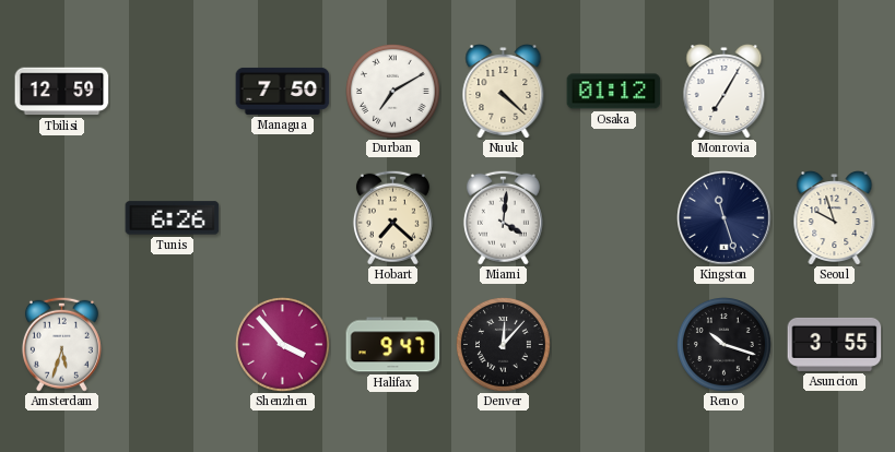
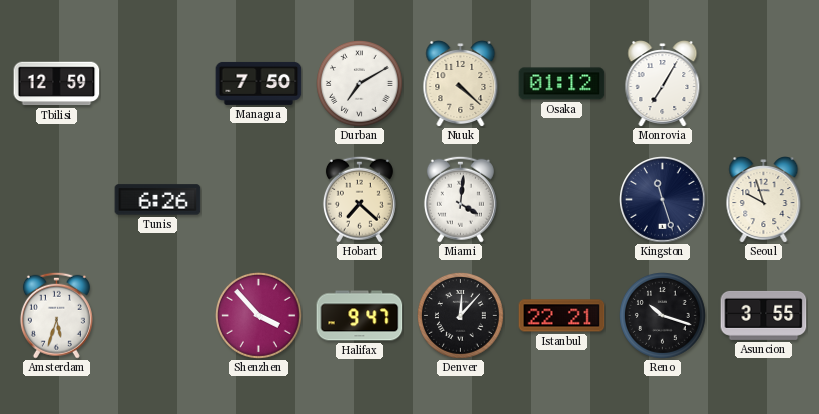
Istanbul: none -> 22:21
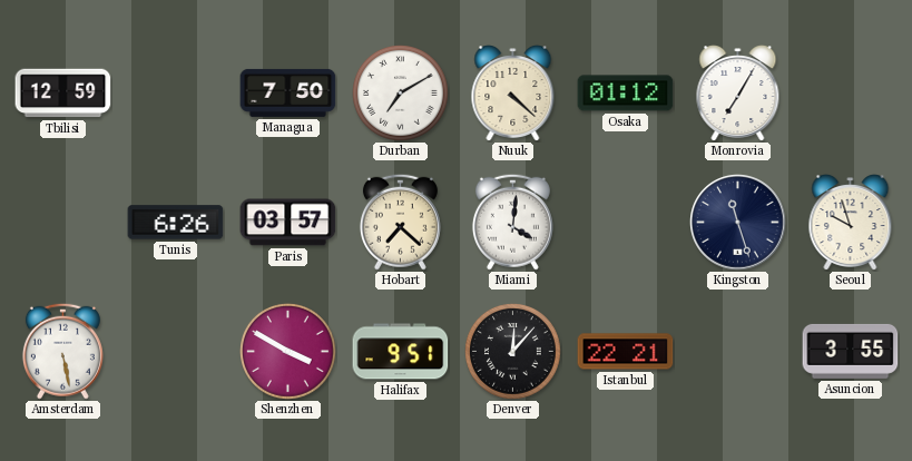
Paris: none -> 03:57
Amsterdam: 5:33 -> 5:28
Shenzhen: 3:53 -> 3:50
Halifax: 9:47 -> 9:51
Reno: 10:18 -> none
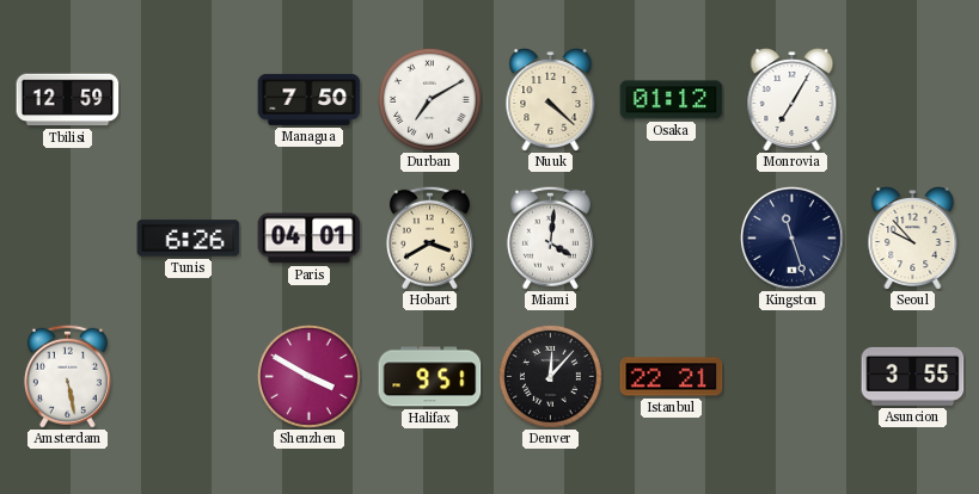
Paris: 03:57 -> 04:01
Hobart: 7:22 -> 3:40
Seoul: 9:57 -> 9:53
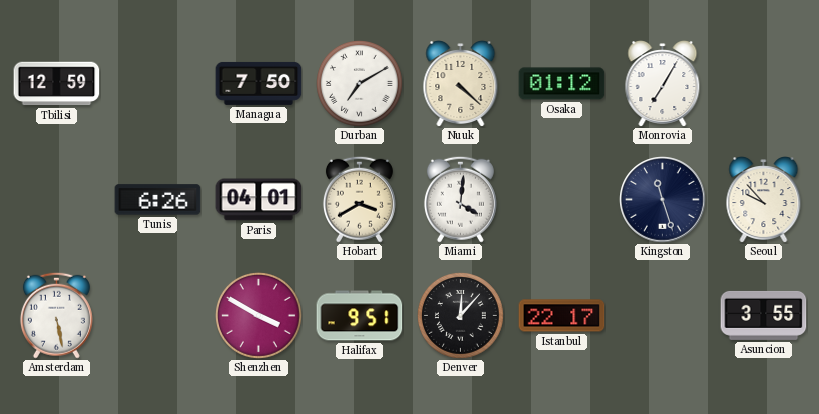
Istanbul: 22:21 -> 22:17
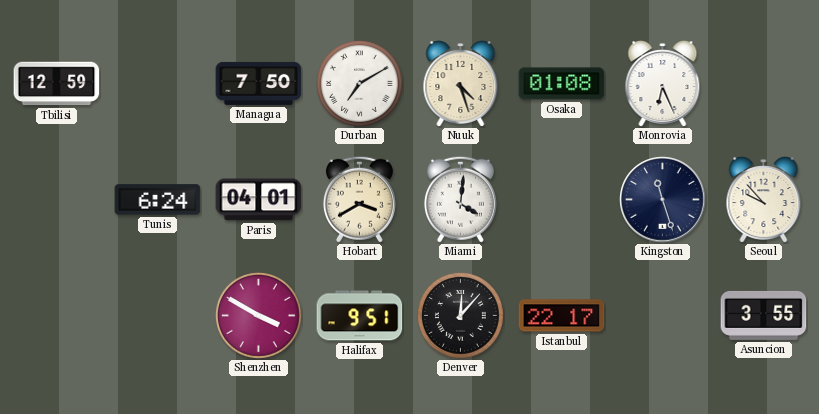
Nuuk: 4:22 -> 4:27
Osaka: 01:12 -> 01:08
Monrovia: 7:05 -> 6:26
Tunis: 6:26 -> 6:24
Amsterdam: 5:28 -> none
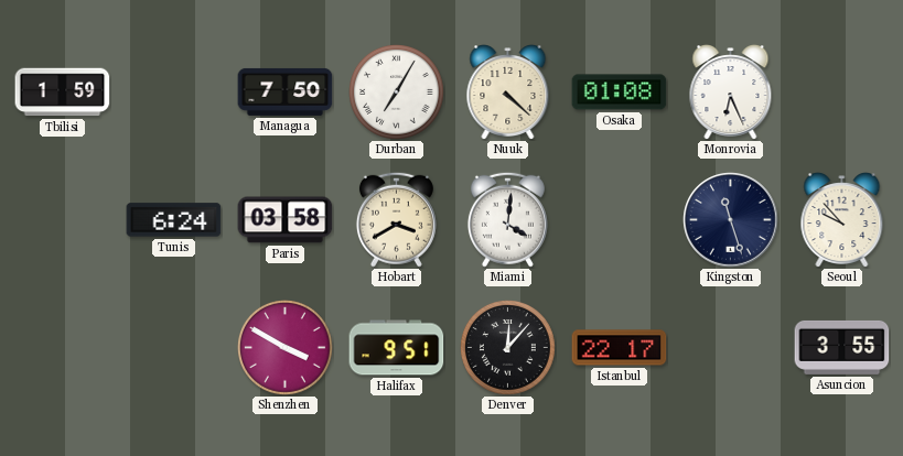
Tbilisi: 12:59 -> 1:59
Durban: 7:10 -> 7:05
Nuuk: 4:27 -> 4:22
Paris: 04:01 -> 03:58
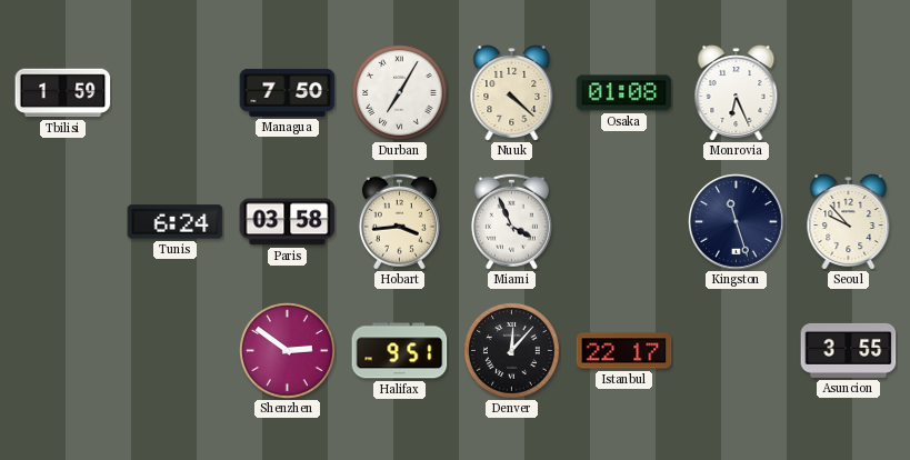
Hobart: 3:40 -> 3:44
Miami: 4:01 -> 3:56
Shenzhen: 3:50 -> 2:51
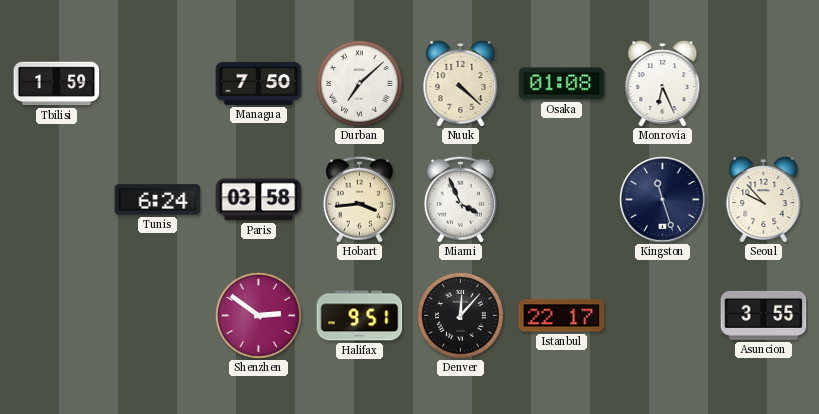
Durban: 7:05 -> 7:08
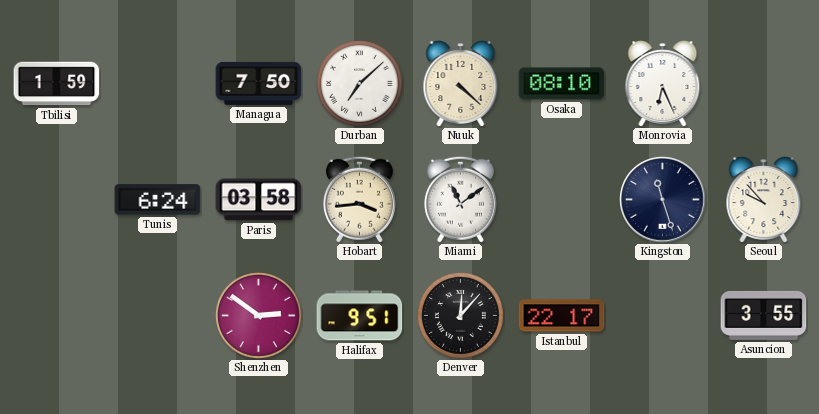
Osaka: 01:08 -> 08:10
Miami: 3:56 -> 11:09
